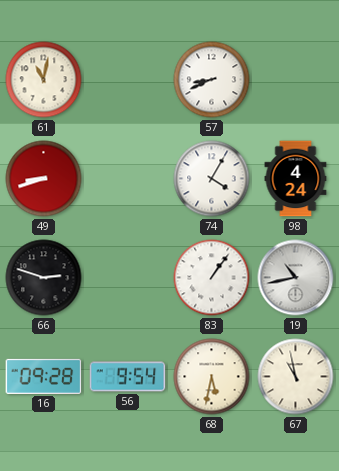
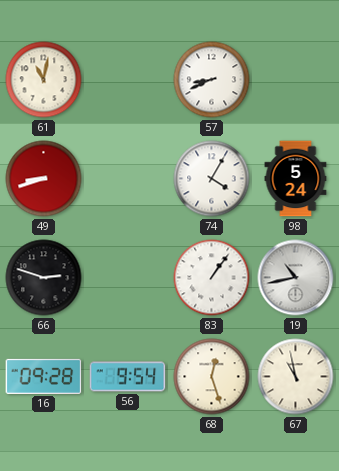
98: 4:24 -> 5:24
68: 5:32 -> 12:27
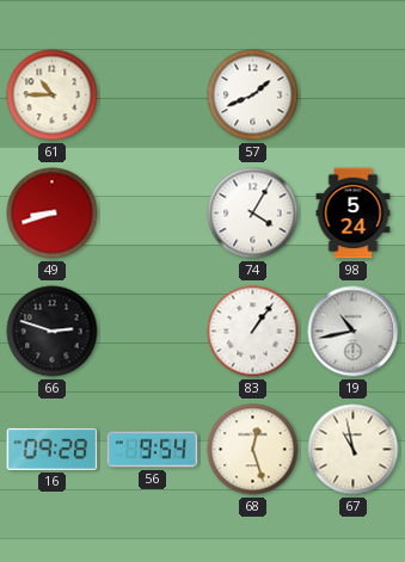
61: 11:02 -> 10:45
57: 8:41 -> 1:41
